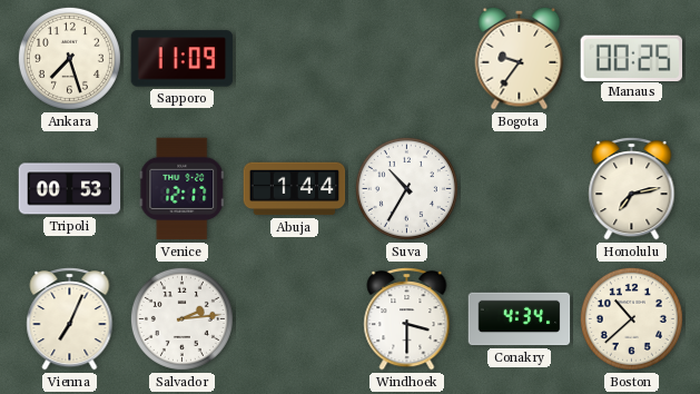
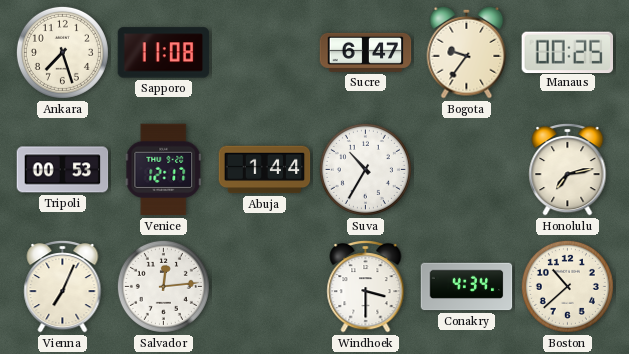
Sapporo: 11:09 -> 11:08
Sucre: none -> 6:47
Salvador: 2:14 -> 12:14
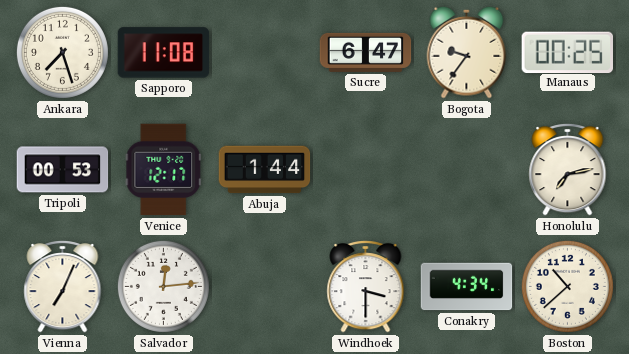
Suva: 10:35 -> none
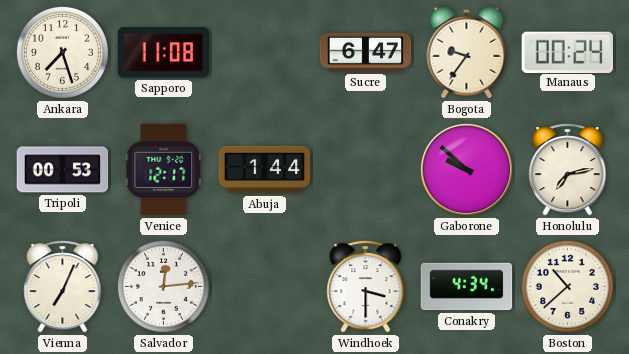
Manaus: 00:25 -> 00:24
Gaborone: none -> 9:52
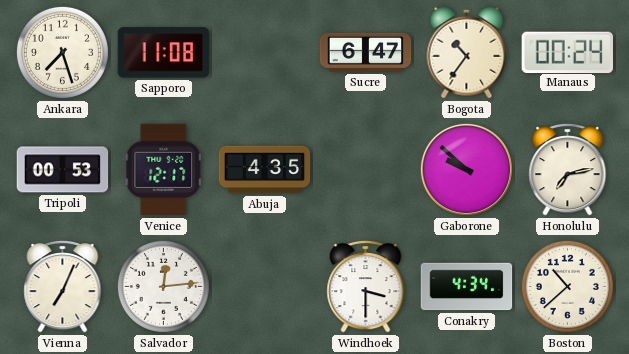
Bogota: 9:36 -> 10:36
Abuja: 1:44 -> 4:35
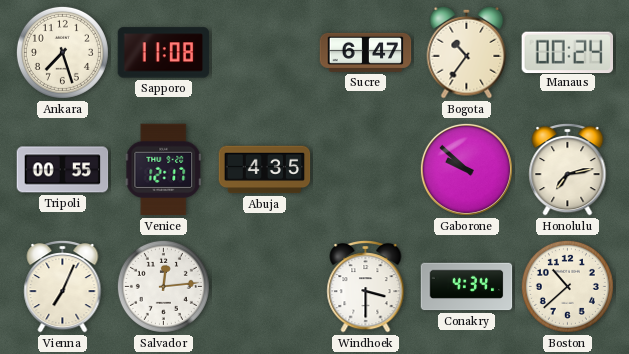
Tripoli: 00:53 -> 00:55
